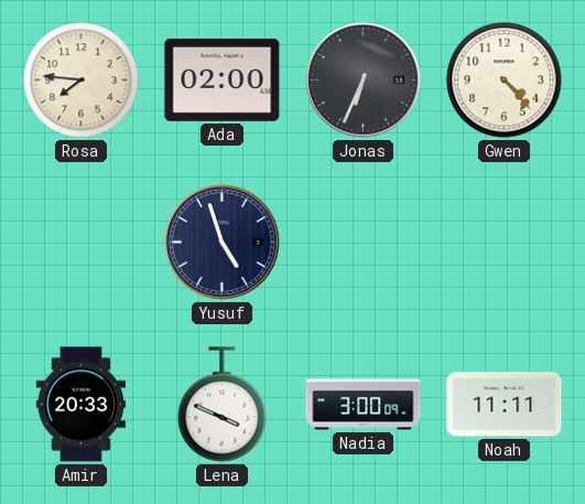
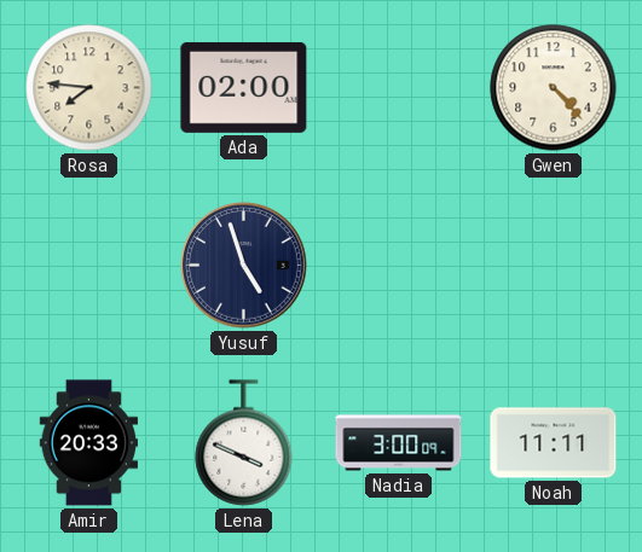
Jonas: 6:34 -> none
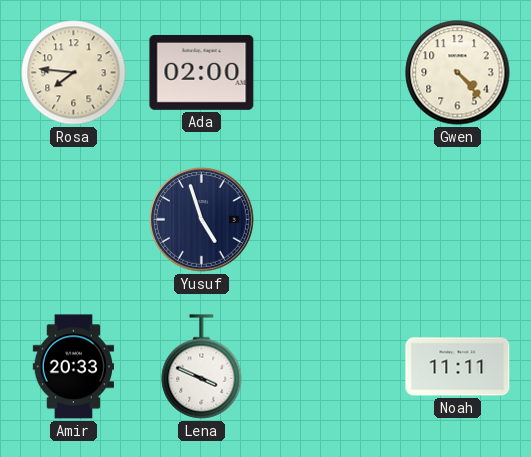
Nadia: 3:00 -> none
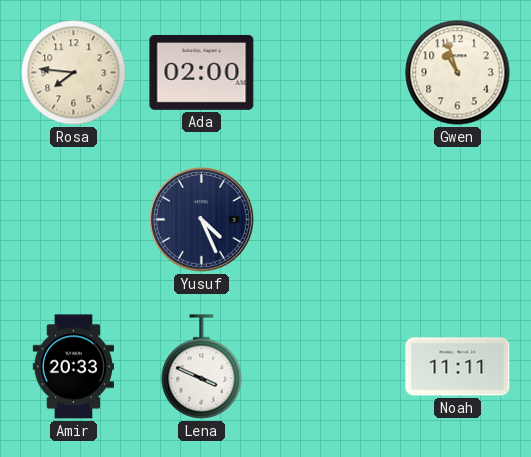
Gwen: 4:23 -> 10:57
Yusuf: 4:57 -> 4:26
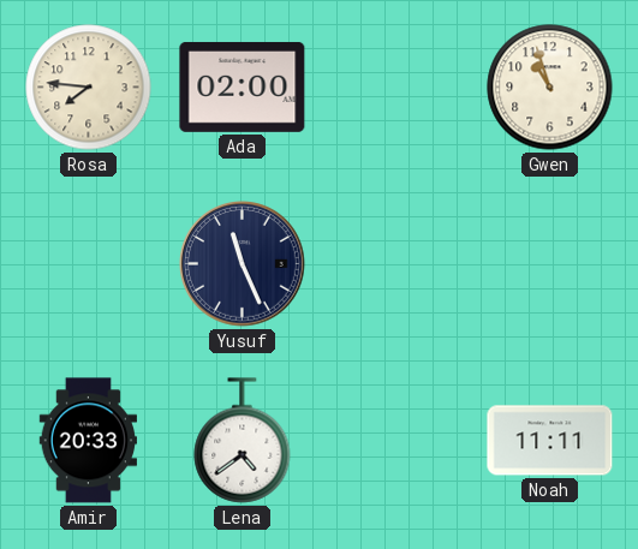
Yusuf: 4:26 -> 11:26
Lena: 3:49 -> 4:39
